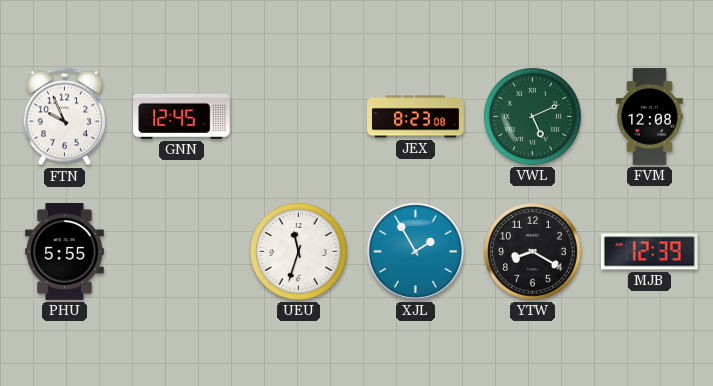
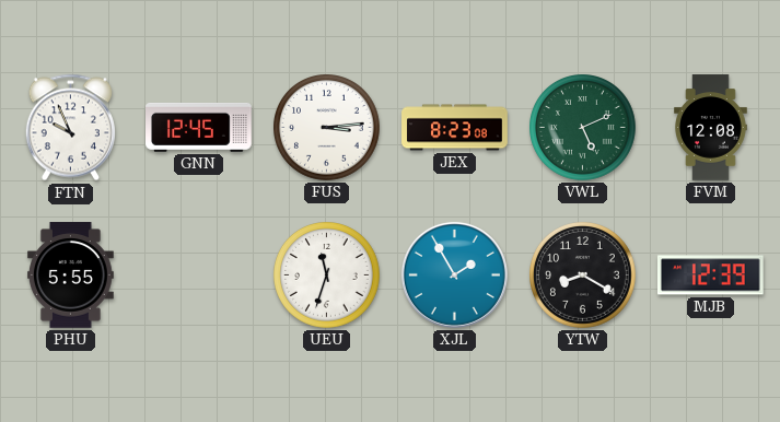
FUS: none -> 3:14
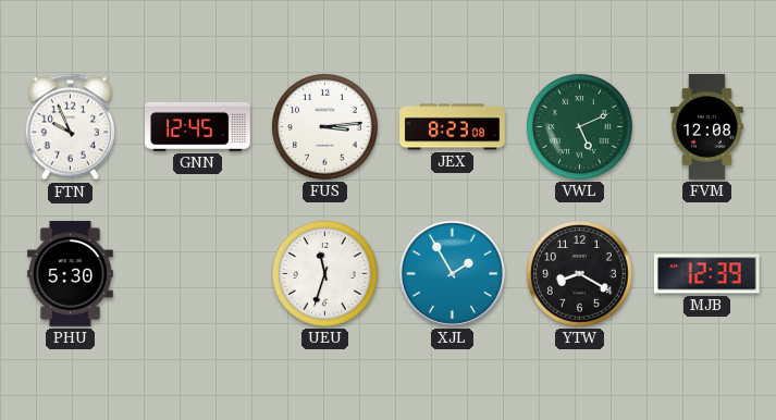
PHU: 5:55 -> 5:30
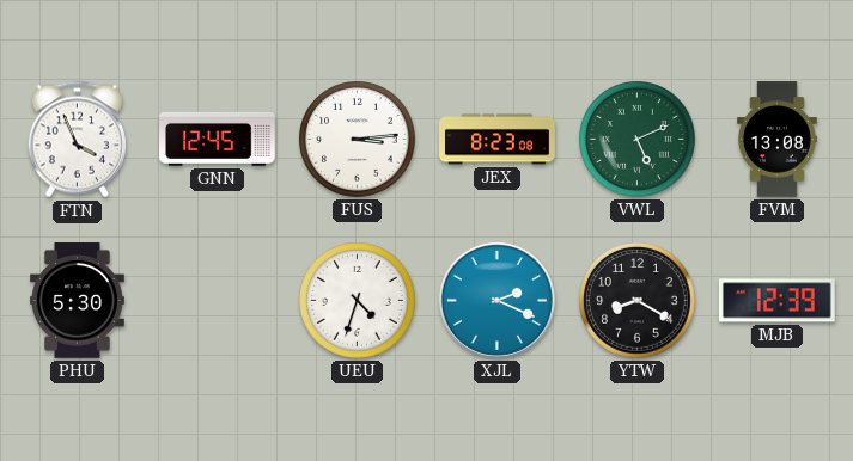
FTN: 9:56 -> 3:56
FVM: 12:08 -> 13:08
UEU: 11:33 -> 4:33
XJL: 1:55 -> 2:19
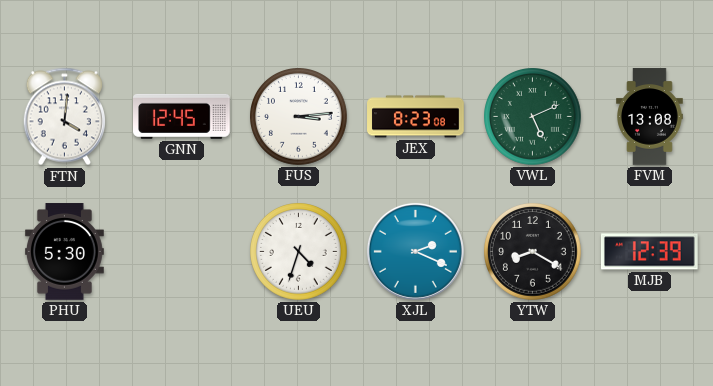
FTN: 3:56 -> 4:01
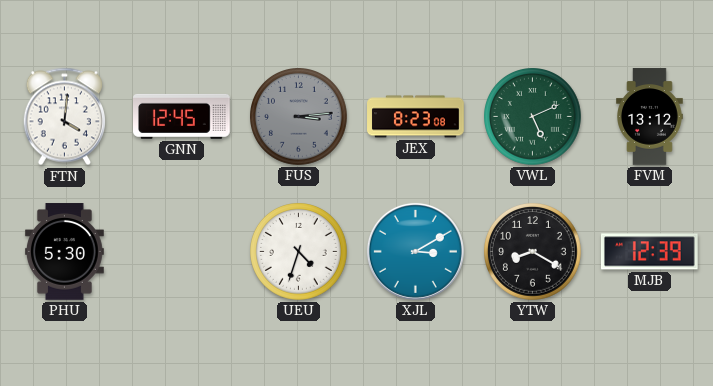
FUS dial: white -> grey
FVM: 13:08 -> 13:12
XJL: 2:19 -> 3:10
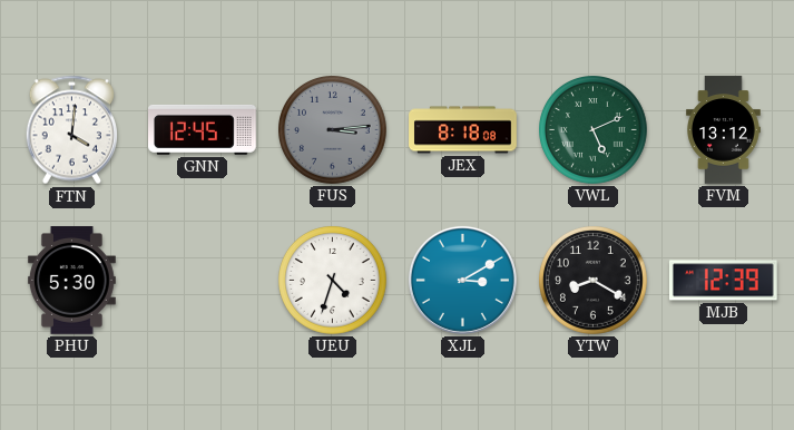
JEX: 8:23 -> 8:18
